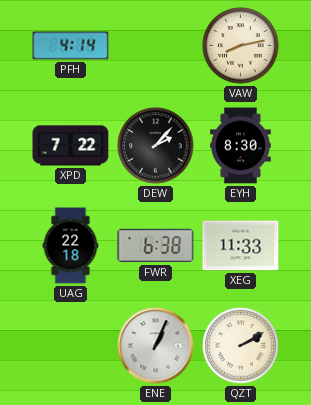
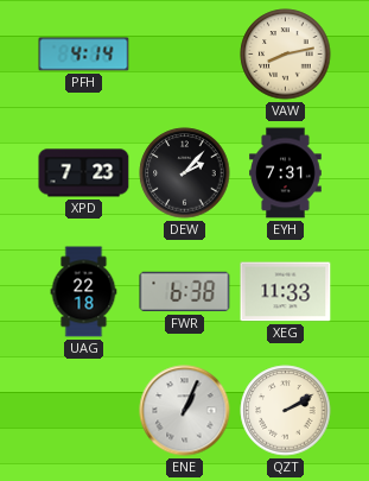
XPD: 7:22 -> 7:23
EYH: 8:30 -> 7:31
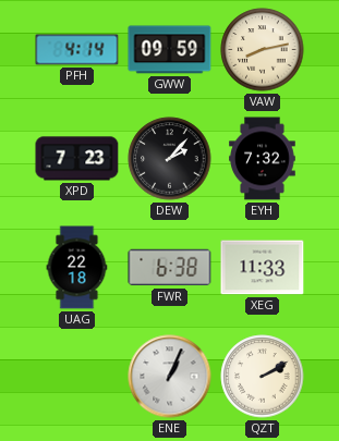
GWW: none -> 09:59
EYH: 7:31 -> 7:32
